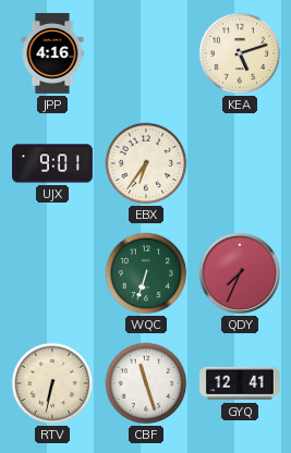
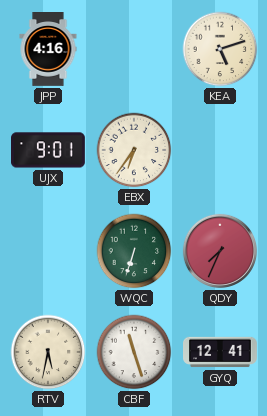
RTV: 6:32 -> 5:32
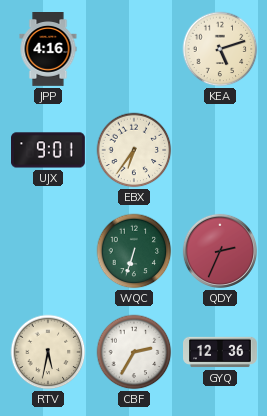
QDY: 7:34 -> 2:34
CBF: 11:27 -> 2:35
GYQ: 12:41 -> 12:36
